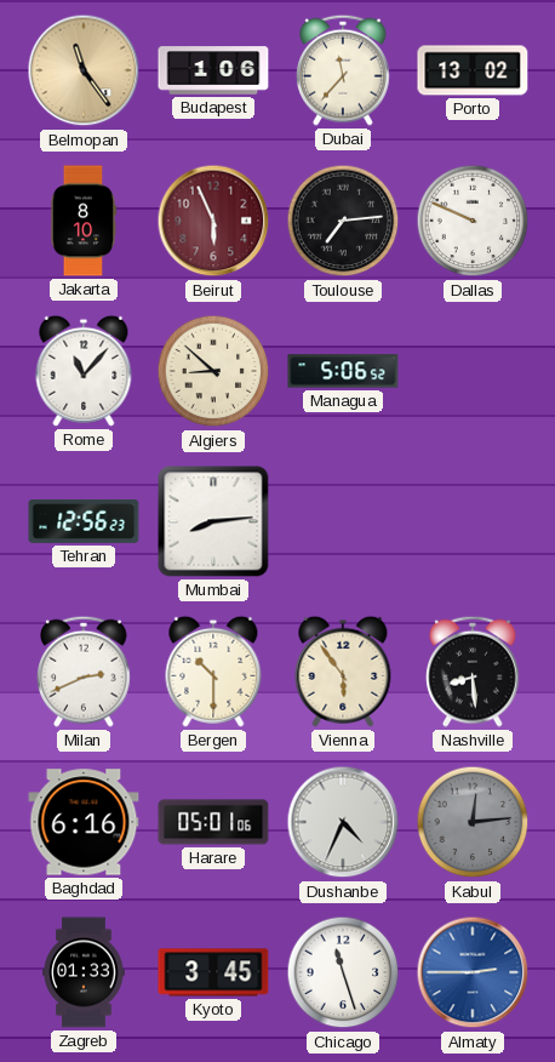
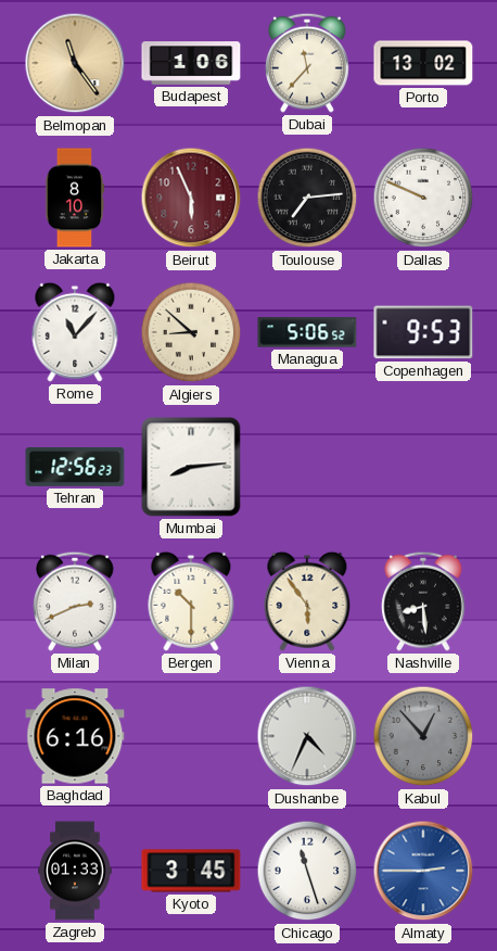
Copenhagen: none -> 9:53
Harare: 05:01 -> none
Kabul: 12:14 -> 12:53
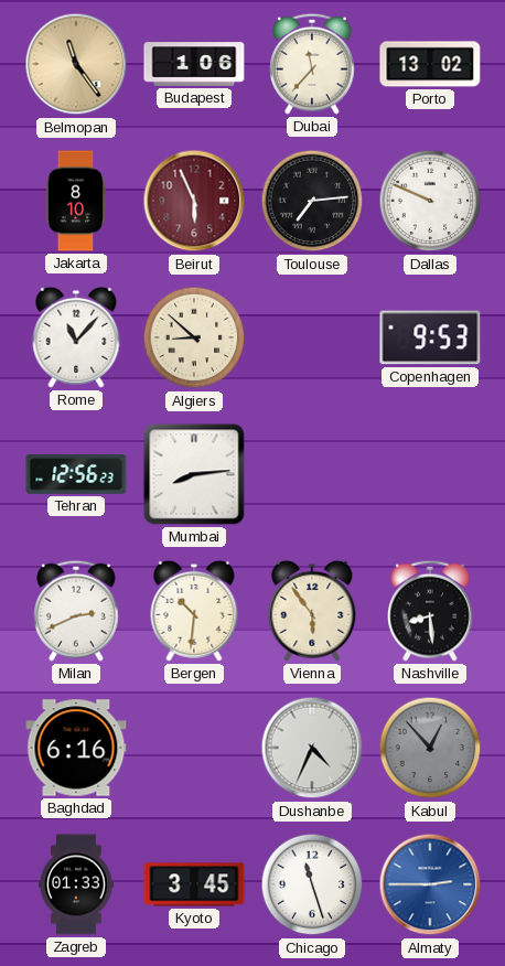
Managua: 5:06 -> none
Bergen: 10:30 -> 10:31
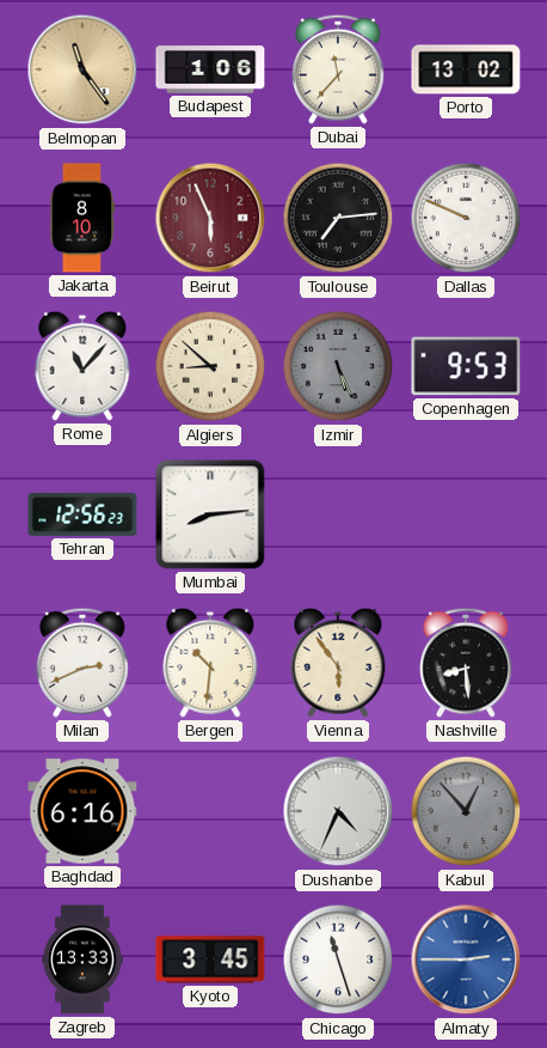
Izmir: none -> 5:26
Zagreb: 01:33 -> 13:33
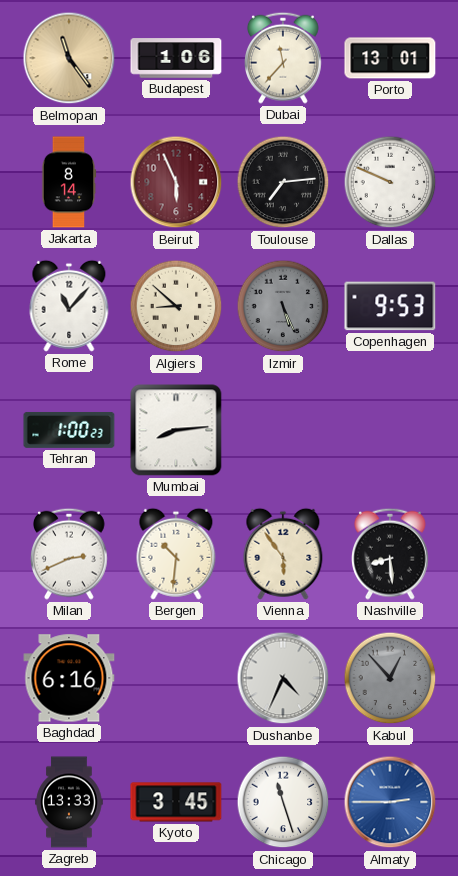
Porto: 13:02 -> 13:01
Jakarta: 8:10 -> 8:14
Tehran: 12:56 -> 1:00
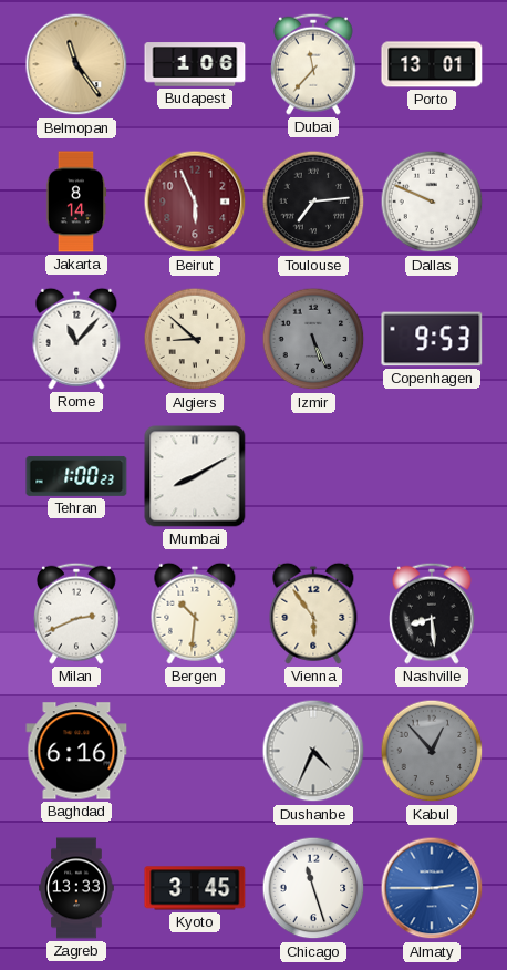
Mumbai: 8:14 -> 8:10
